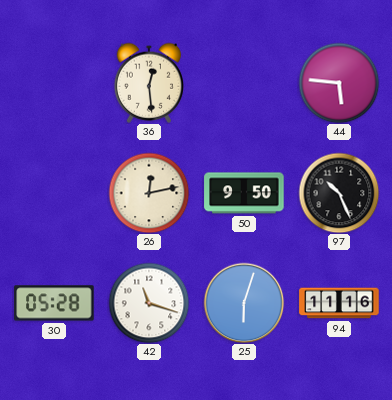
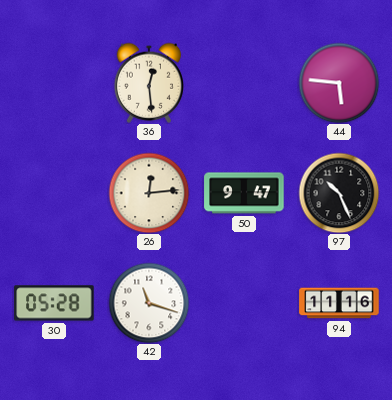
26: 12:13 -> 12:14
50: 9:50 -> 9:47
25: 6:03 -> none
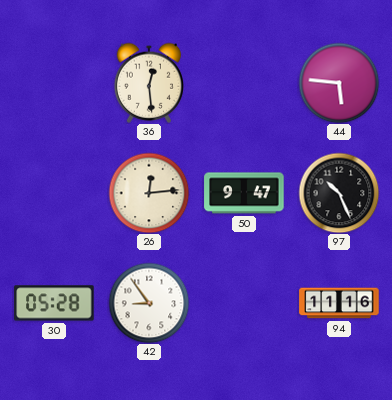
42: 11:18 -> 8:54
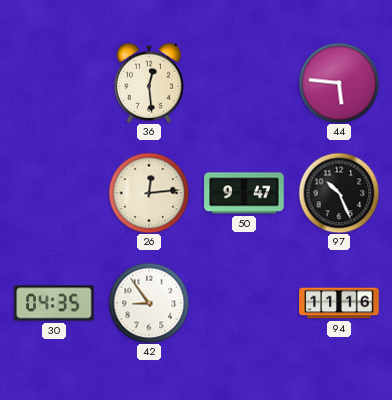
30: 05:28 -> 04:35
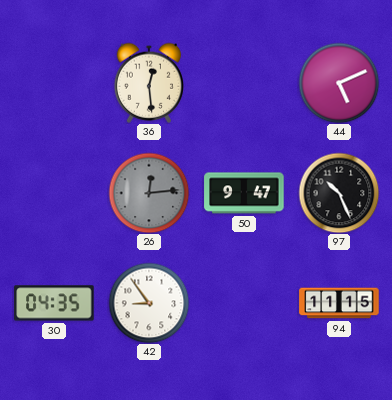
44: 5:46 -> 5:11
26 dial: cream -> grey
94: 11:16 -> 11:15
